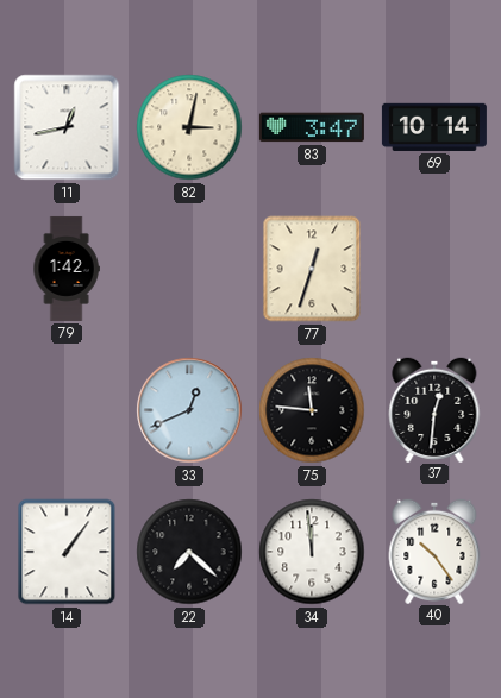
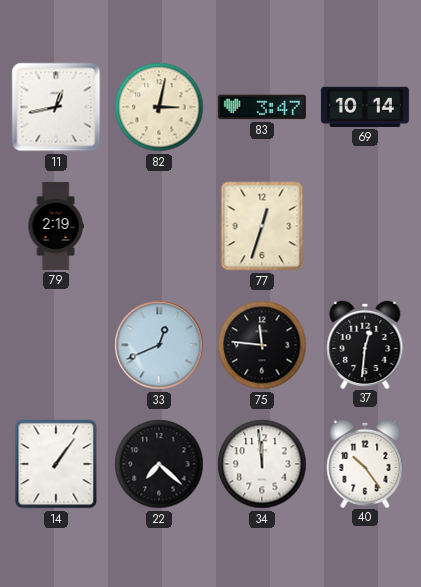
79: 1:42 -> 2:19
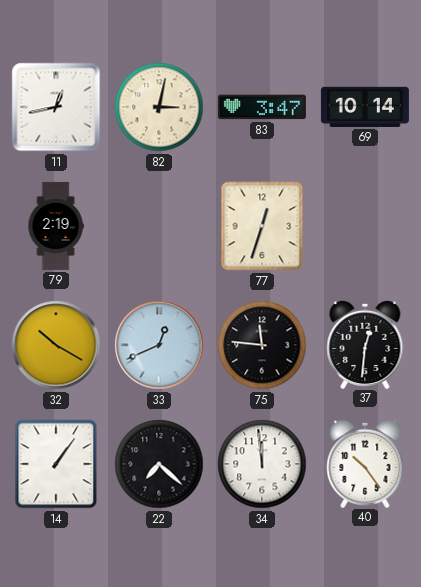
32: none -> 10:20
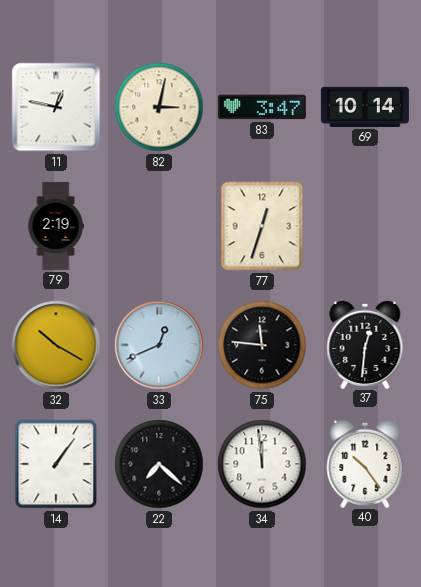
11: 12:43 -> 12:47
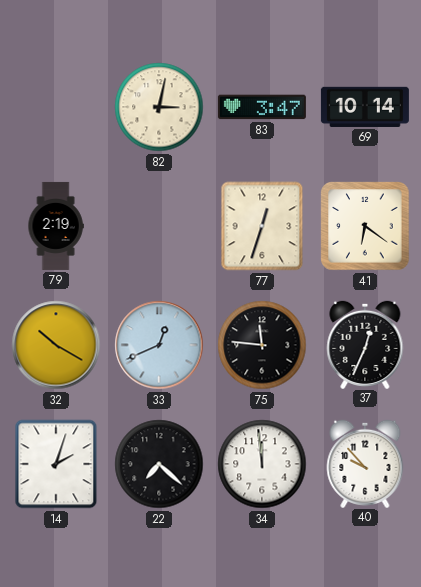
11: 12:47 -> none
41: none -> 6:21
37: 12:31 -> 12:34
14: 1:06 -> 2:03
40: 10:24 -> 9:53
